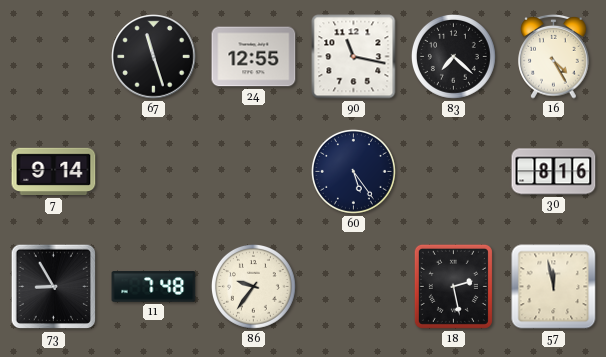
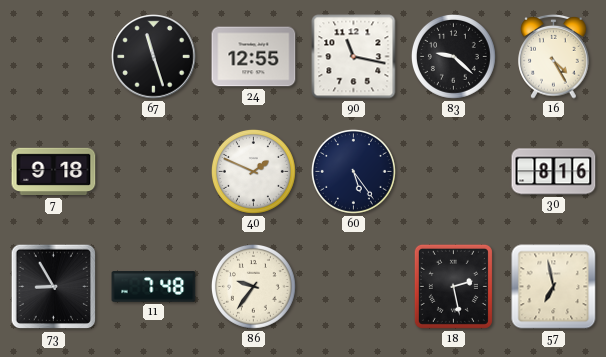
83: 7:22 -> 9:22
7: 9:14 -> 9:18
40: none -> 1:49
57: 11:58 -> 6:58
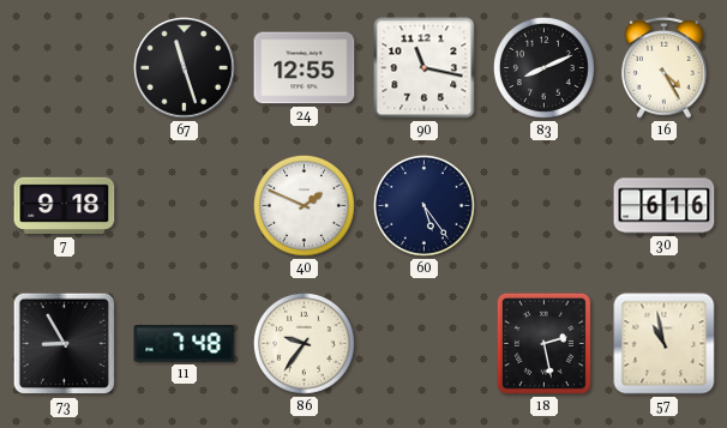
83: 9:22 -> 8:11
30: 8:16 -> 6:16
57: 6:58 -> 10:58
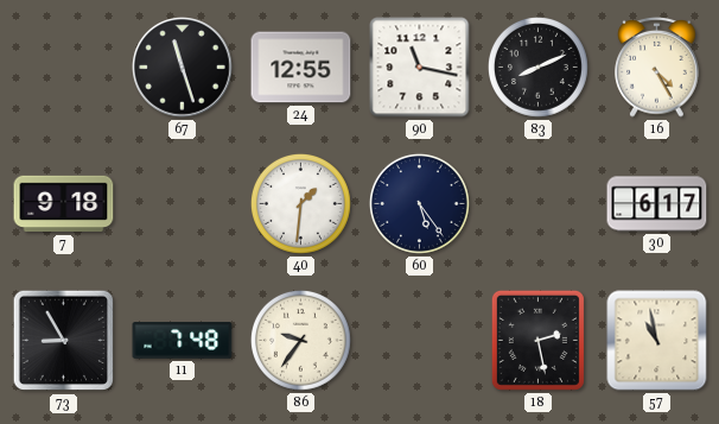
40: 1:49 -> 1:31
30: 6:16 -> 6:17
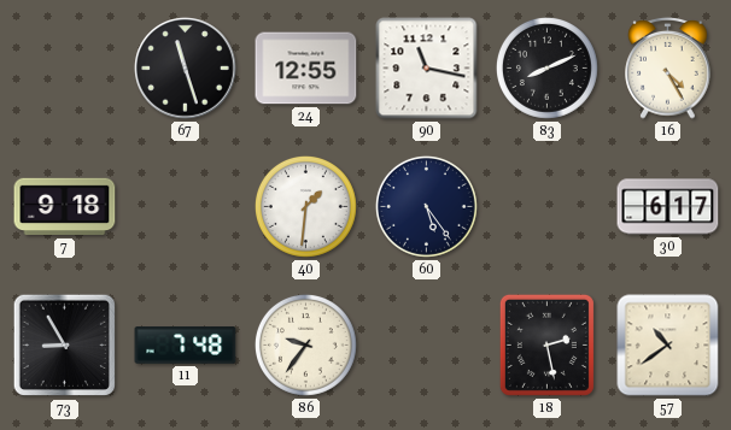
57: 10:58 -> 10:39
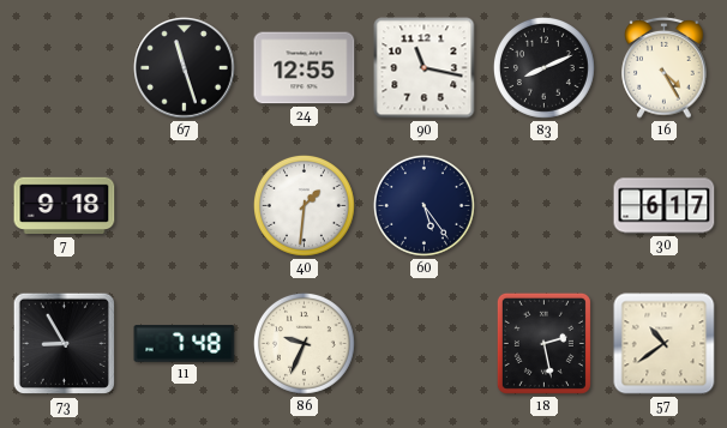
86: 9:36 -> 9:34
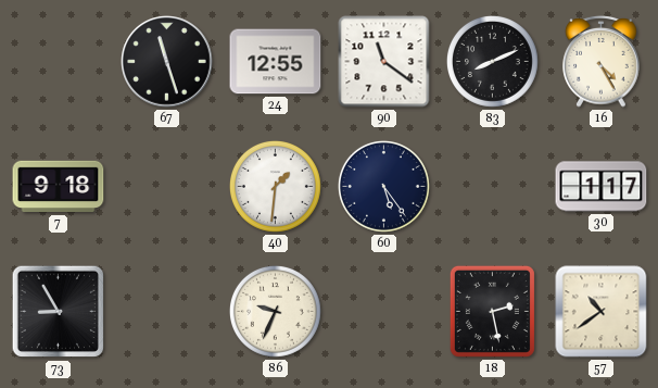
90: 11:17 -> 11:21
30: 6:17 -> 1:17
11: 7:48 -> none
